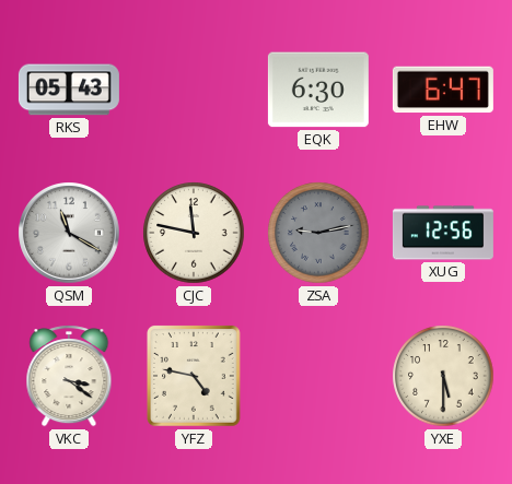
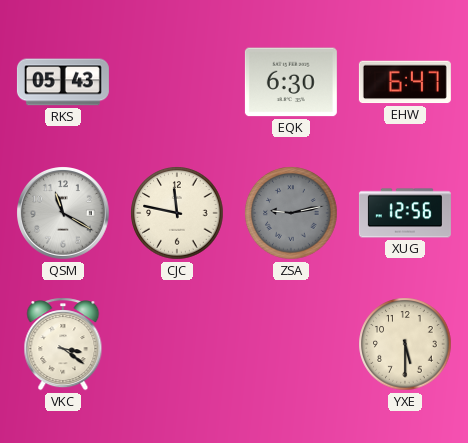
YFZ: 4:47 -> none
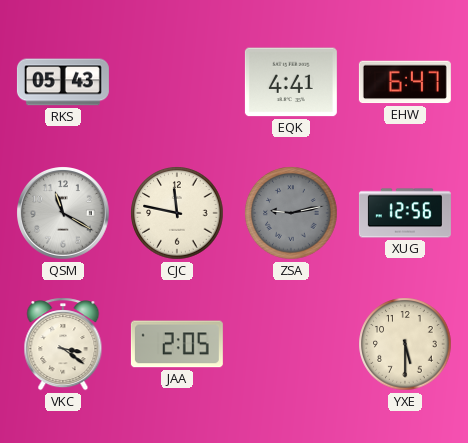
EQK: 6:30 -> 4:41
JAA: none -> 2:05
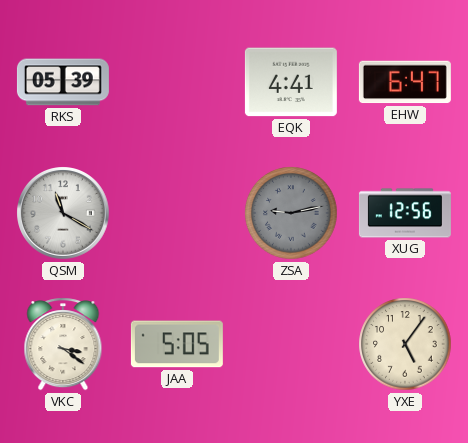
RKS: 05:43 -> 05:39
CJC: 11:47 -> none
JAA: 2:05 -> 5:05
YXE: 5:30 -> 5:06
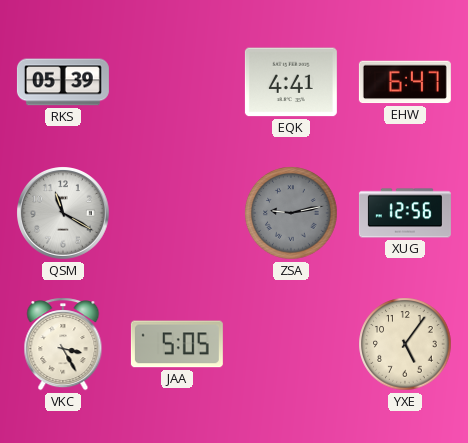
VKC: 3:21 -> 3:25
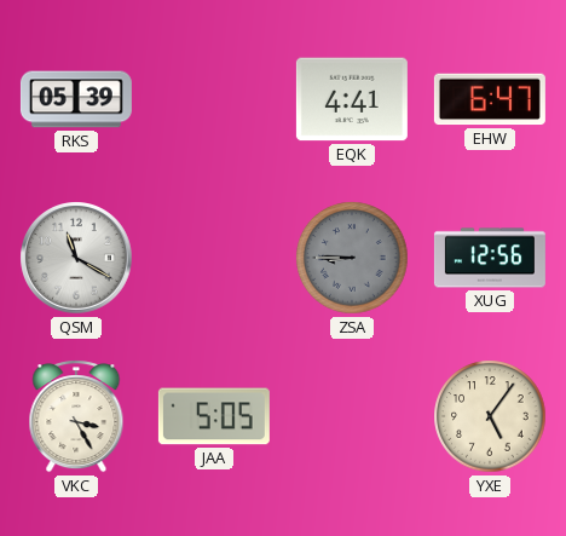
ZSA: 9:13 -> 8:45
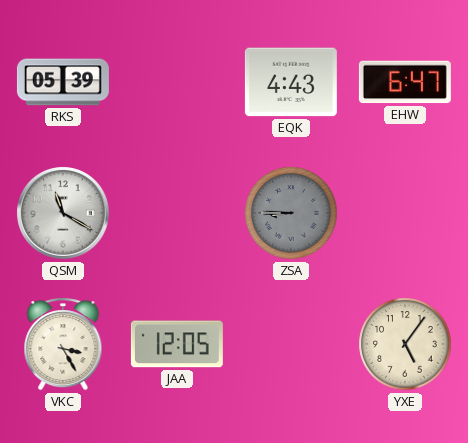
EQK: 4:41 -> 4:43
XUG: 12:56 -> none
JAA: 5:05 -> 12:05
